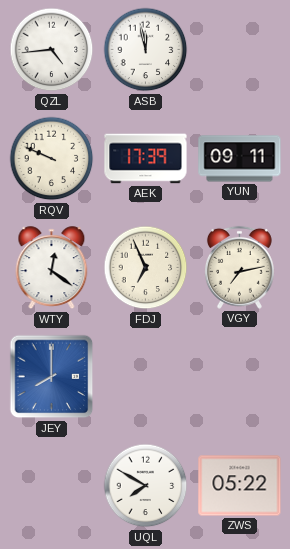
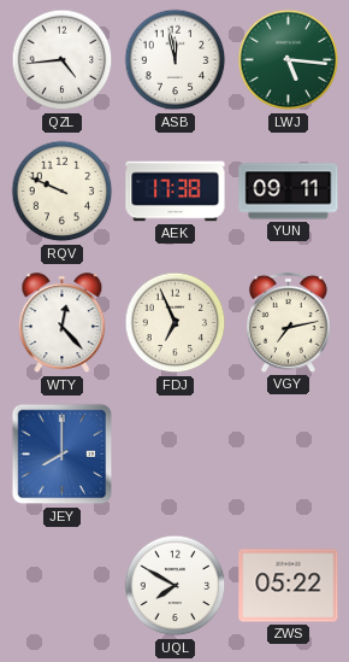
LWJ: none -> 5:16
AEK: 17:39 -> 17:38
WTY: 12:21 -> 12:23
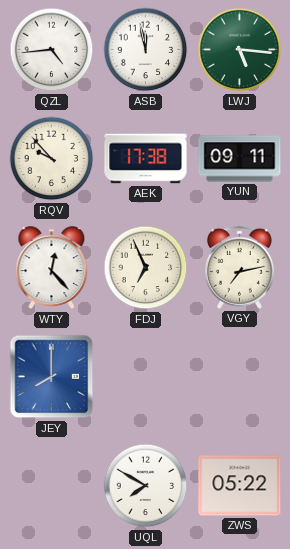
RQV: 9:49 -> 9:53
